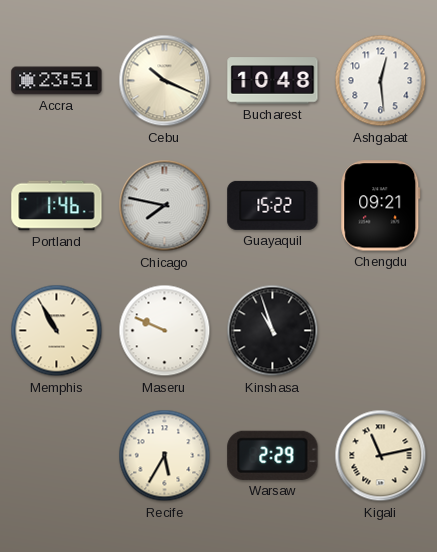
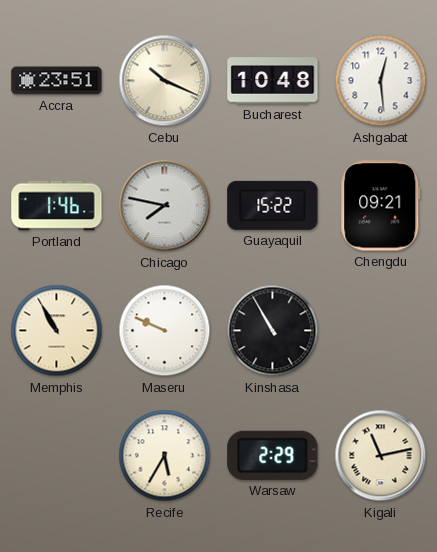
Kinshasa: 10:57 -> 10:55
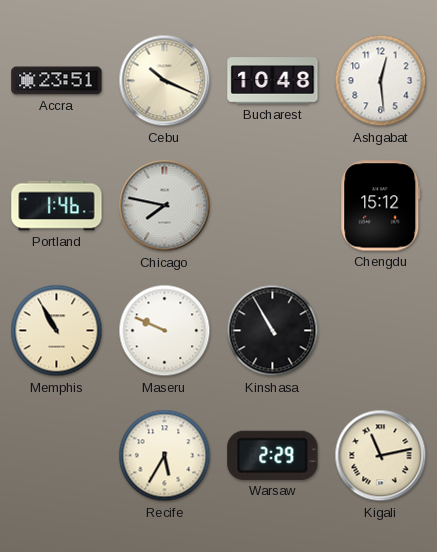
Guayaquil: 15:22 -> none
Chengdu: 09:21 -> 15:12
